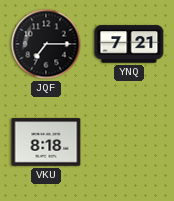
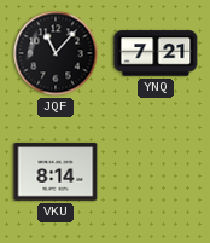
JQF: 7:15 -> 11:07
VKU: 8:18 -> 8:14
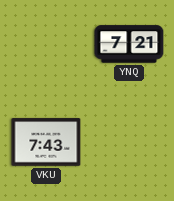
JQF: 11:07 -> none
VKU: 8:14 -> 7:43
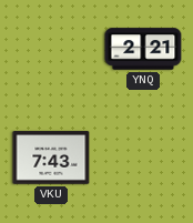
YNQ: 7:21 -> 2:21
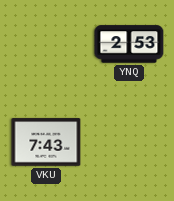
YNQ: 2:21 -> 2:53
